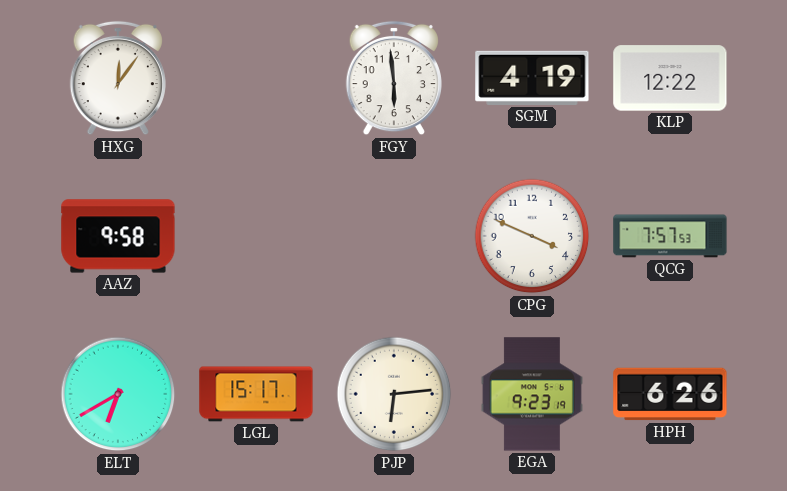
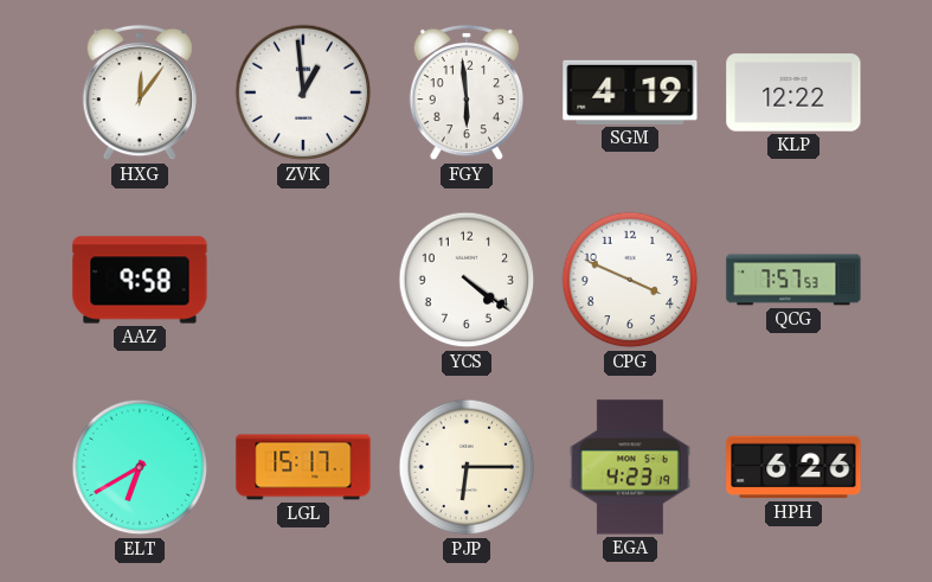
ZVK: none -> 12:59
YCS: none -> 4:21
PJP: 6:14 -> 6:15
EGA: 9:23 -> 4:23
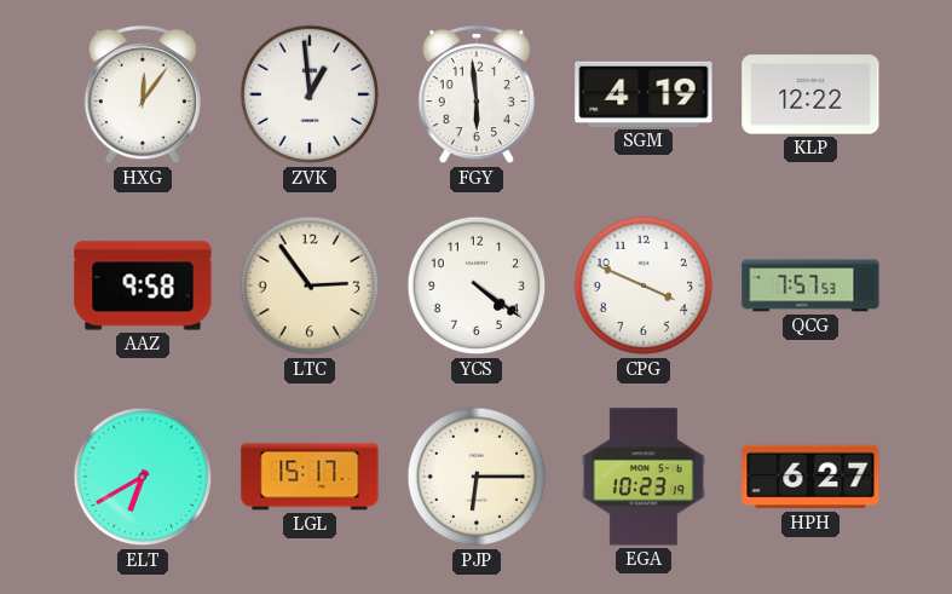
LTC: none -> 2:54
EGA: 4:23 -> 10:23
HPH: 6:26 -> 6:27
